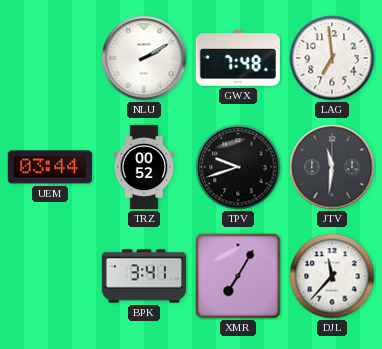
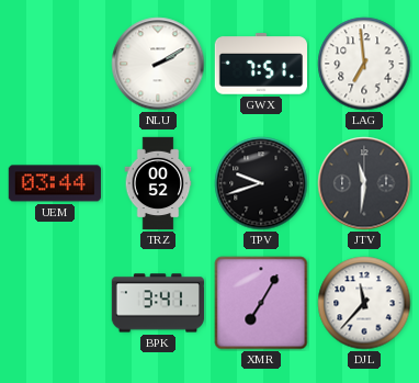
GWX: 7:48 -> 7:51
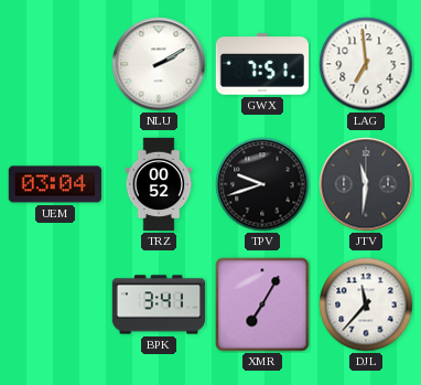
UEM: 03:44 -> 03:04
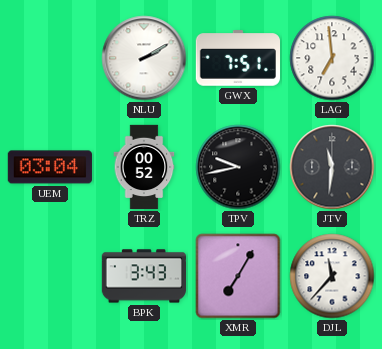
TPV: 9:42 -> 9:43
BPK: 3:41 -> 3:43
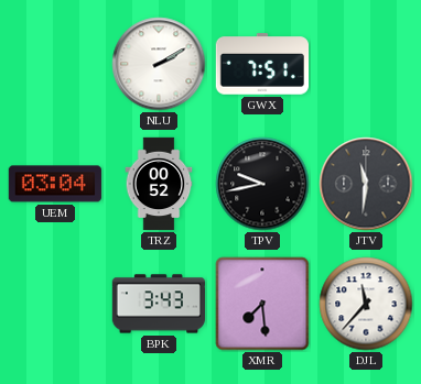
LAG: 6:59 -> none
XMR: 7:05 -> 7:29
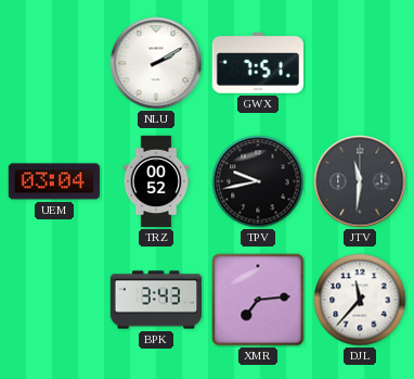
XMR: 7:29 -> 7:14
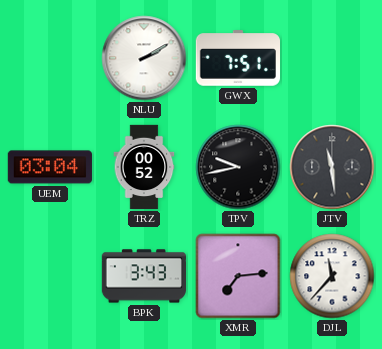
JTV: 11:31 -> 11:29
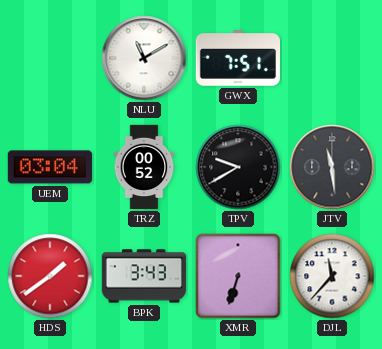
NLU: 2:10 -> 11:10
TPV: 9:43 -> 9:40
HDS: none -> 1:39
XMR: 7:14 -> 6:33
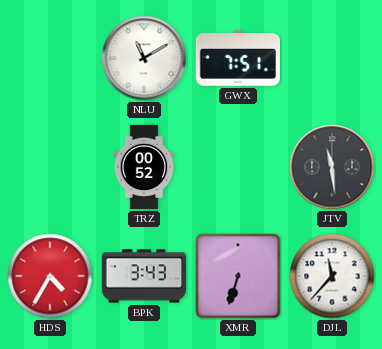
UEM: 03:04 -> none
TPV: 9:40 -> none
HDS: 1:39 -> 4:35
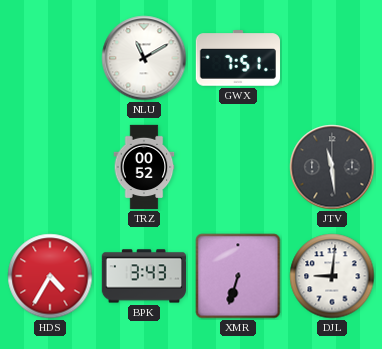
DJL: 11:37 -> 9:01
